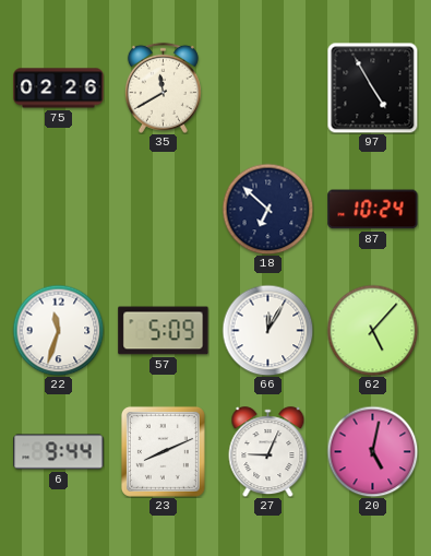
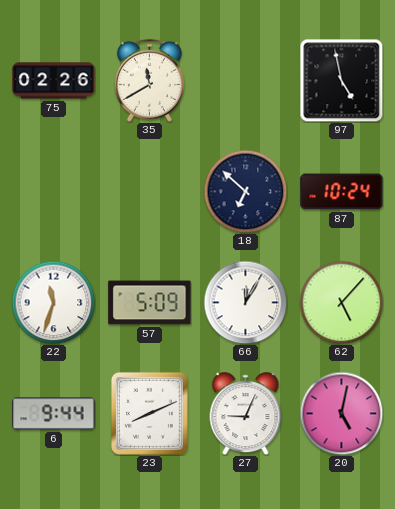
97: 4:55 -> 4:58
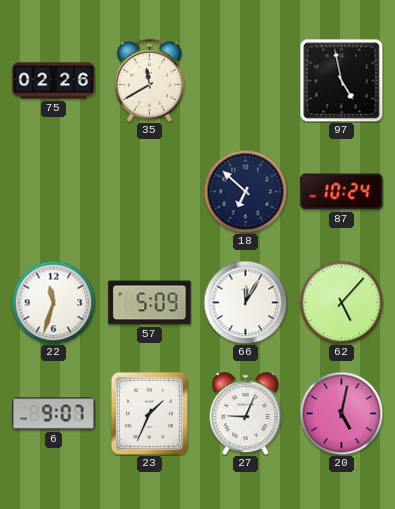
6: 9:44 -> 9:07
23: 8:11 -> 1:34
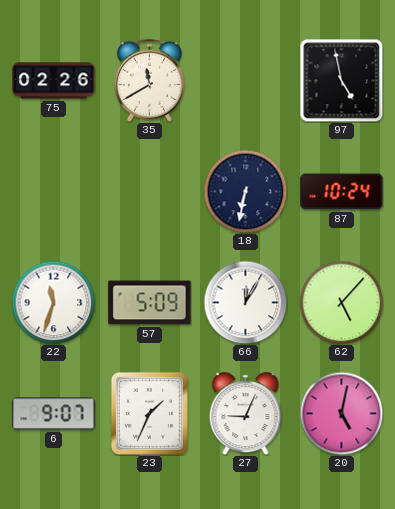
18: 6:52 -> 6:32
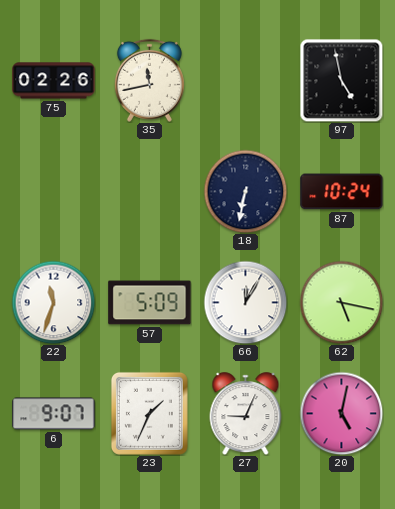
35: 11:40 -> 11:43
62: 5:07 -> 5:17
